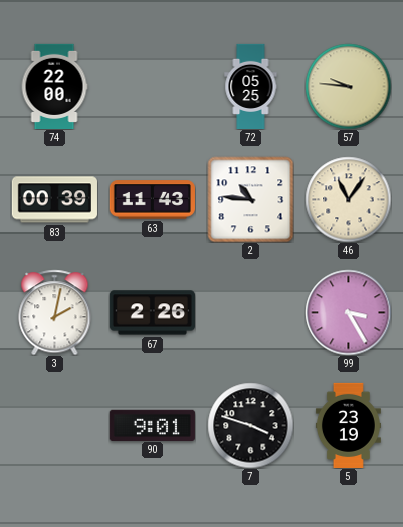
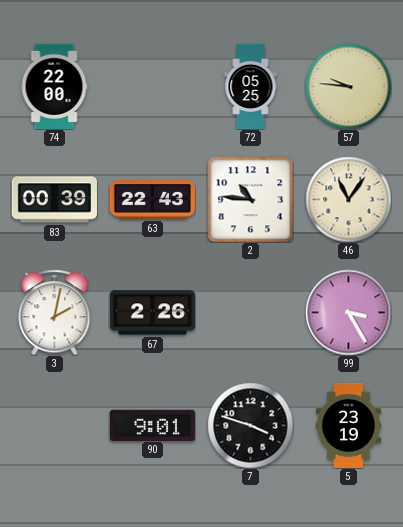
63: 11:43 -> 22:43
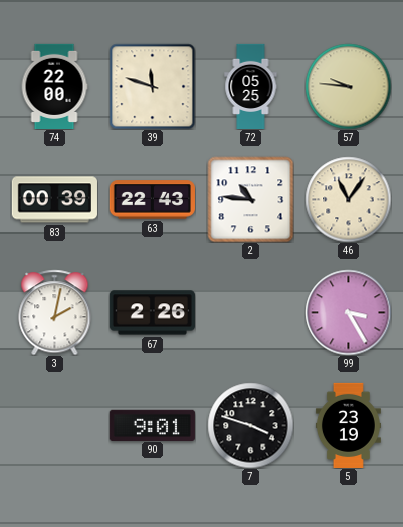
39: none -> 11:48
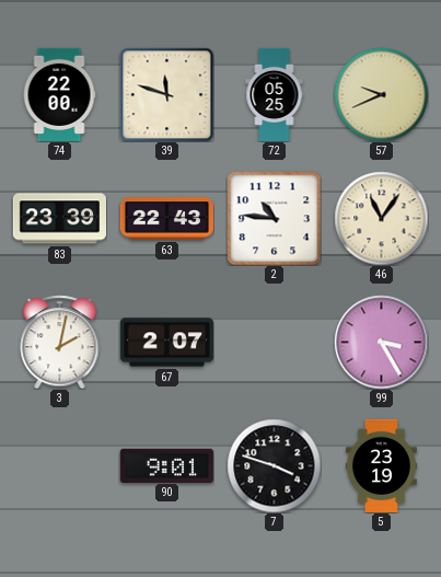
57: 9:46 -> 9:41
83: 00:39 -> 23:39
67: 2:26 -> 2:07
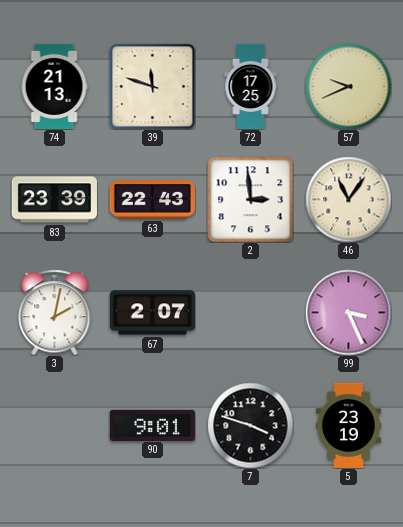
74: 22:00 -> 21:13
72: 05:25 -> 17:25
2: 10:46 -> 2:59
99: 3:25 -> 3:26
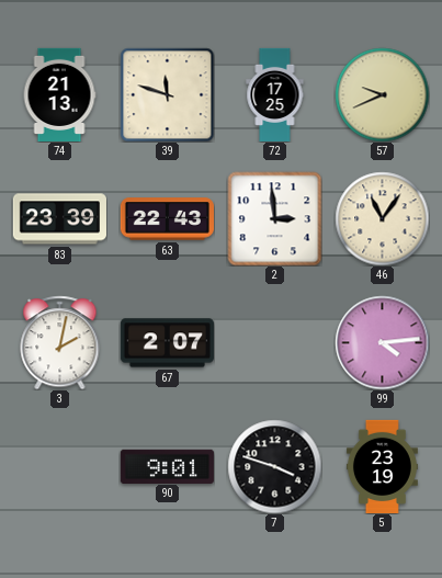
99: 3:26 -> 4:14
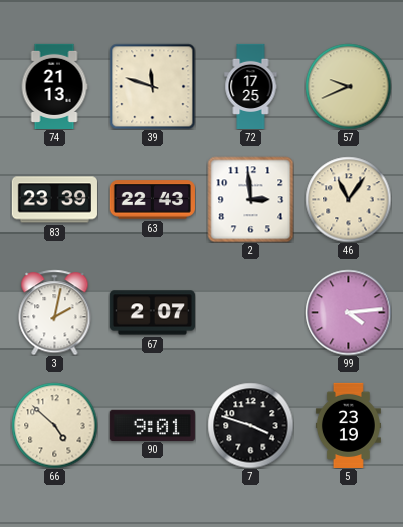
66: none -> 4:52
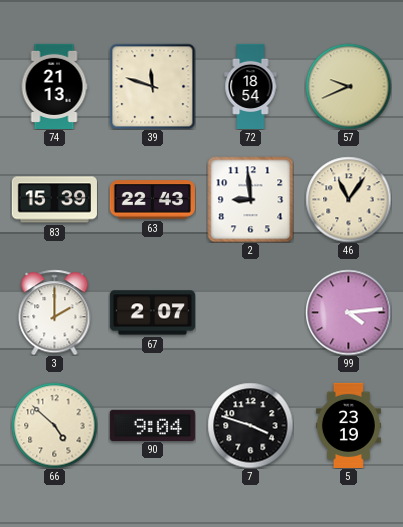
72: 17:25 -> 18:54
83: 23:39 -> 15:39
2: 2:59 -> 8:59
3: 2:02 -> 2:00
90: 9:01 -> 9:04
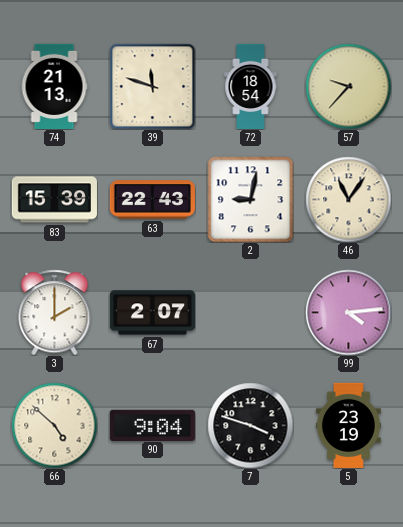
57: 9:41 -> 9:37
2: 8:59 -> 9:02
